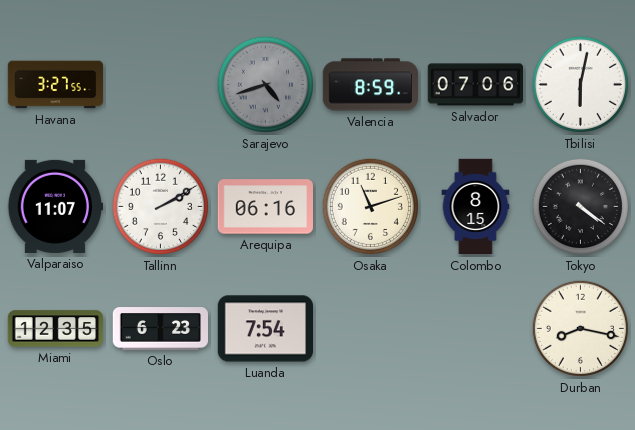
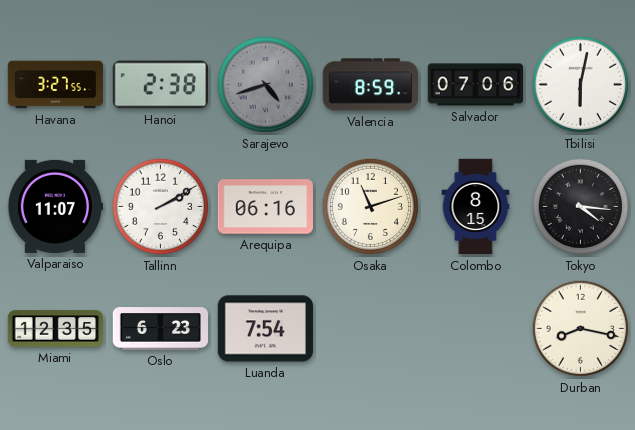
Hanoi: none -> 2:38
Tokyo: 4:21 -> 4:16
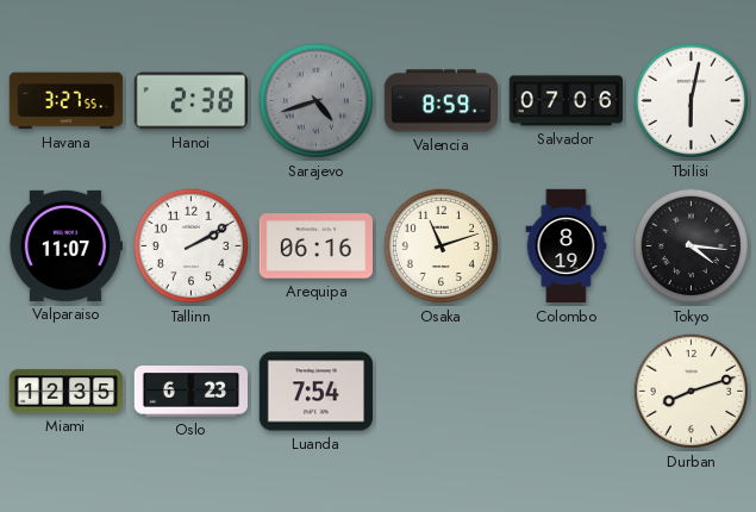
Colombo: 8:15 -> 8:19
Durban: 8:17 -> 8:12
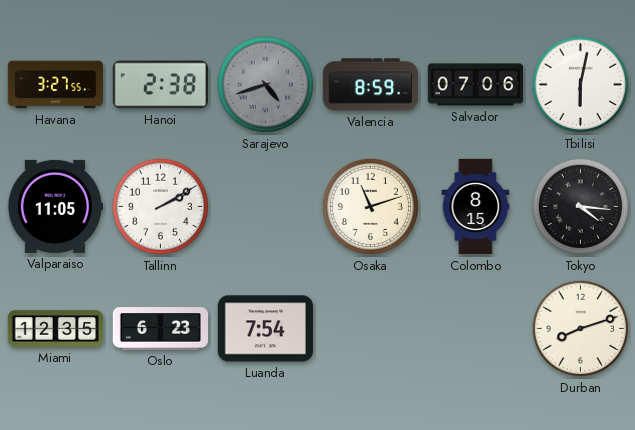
Valparaiso: 11:07 -> 11:05
Arequipa: 06:16 -> none
Colombo: 8:19 -> 8:15
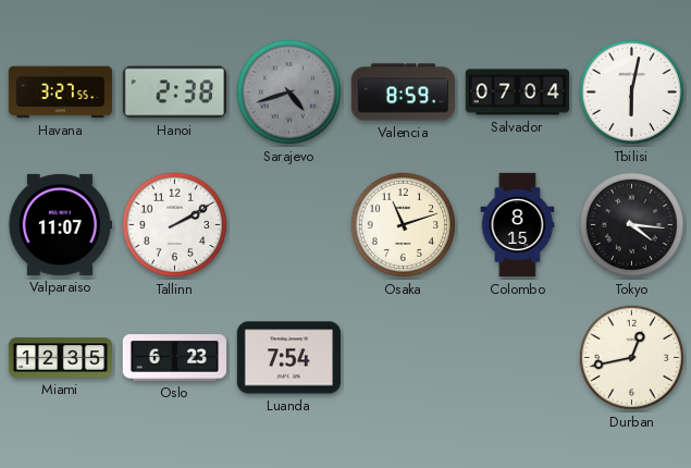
Salvador: 07:06 -> 07:04
Valparaiso: 11:05 -> 11:07
Durban: 8:12 -> 12:43
